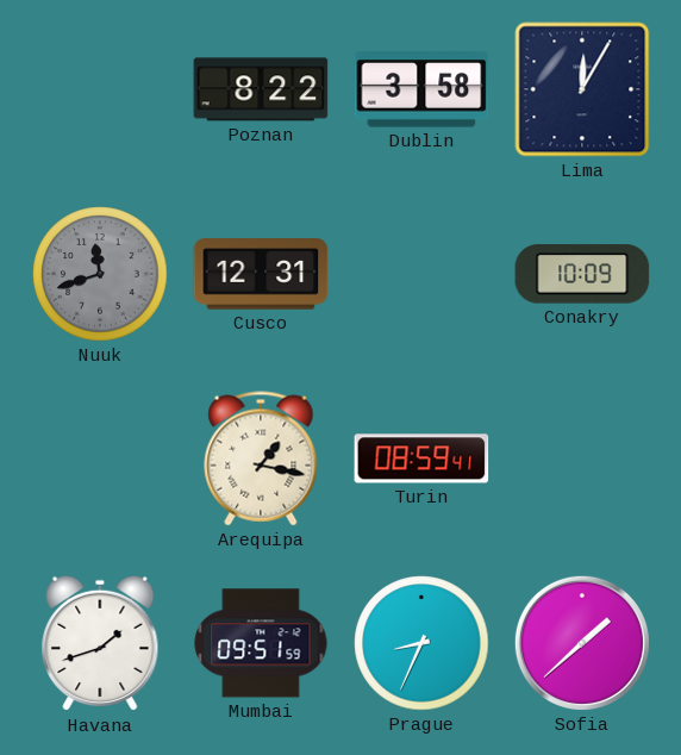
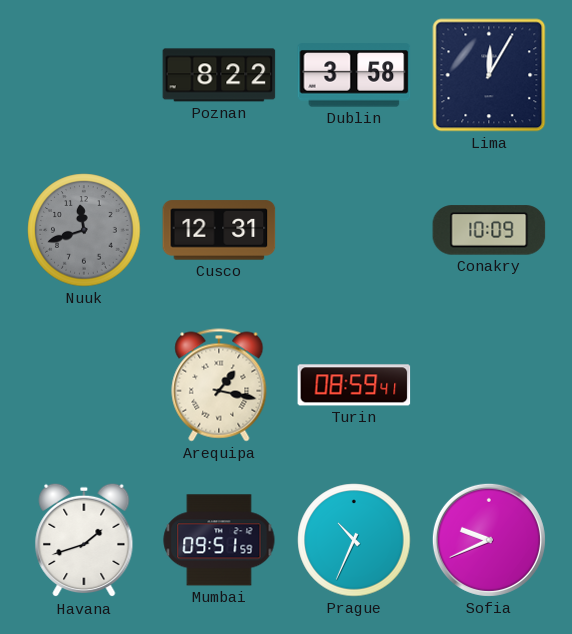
Prague: 8:34 -> 10:34
Sofia: 1:38 -> 9:41
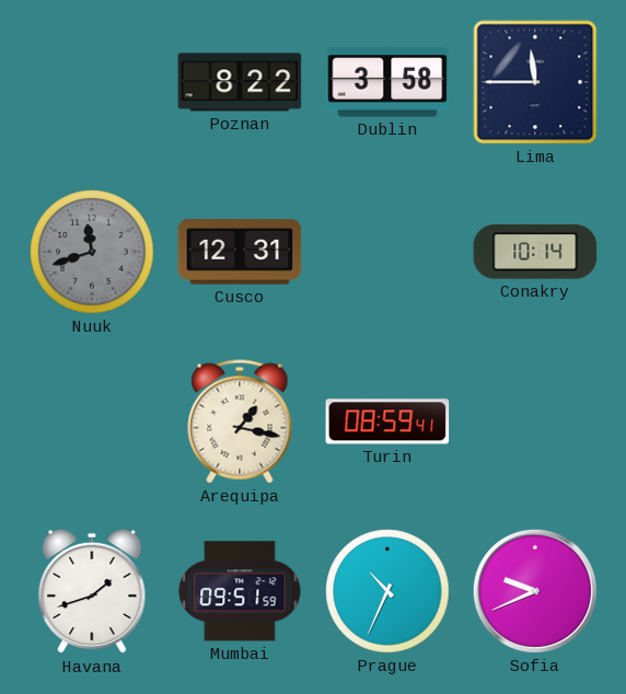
Lima: 12:05 -> 11:45
Conakry: 10:09 -> 10:14
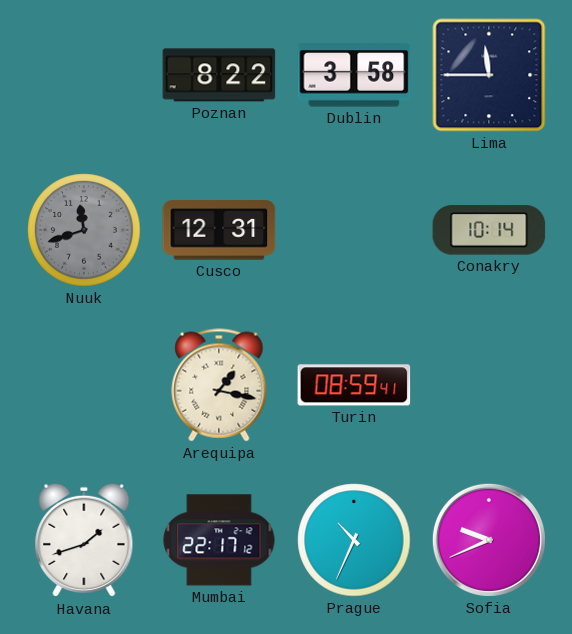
Mumbai: 09:51 -> 22:17
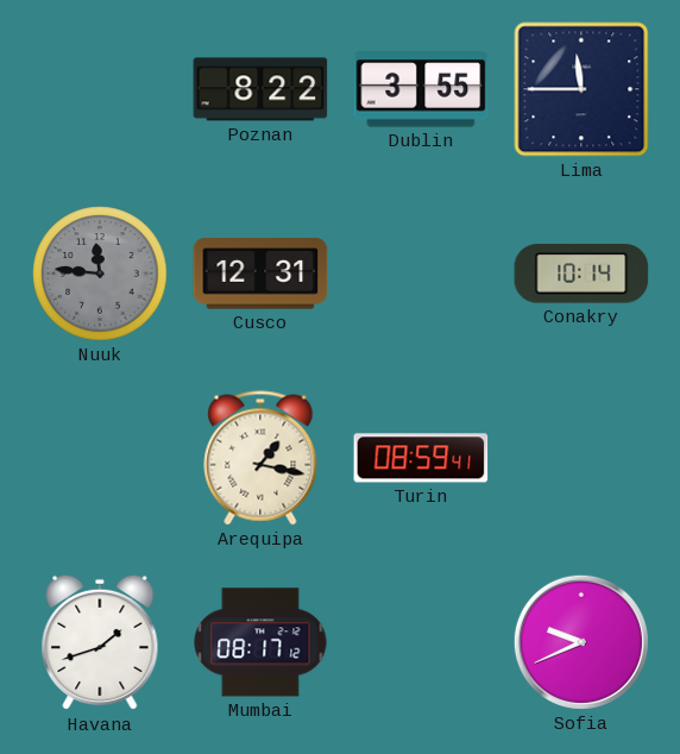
Dublin: 3:58 -> 3:55
Nuuk: 11:42 -> 11:46
Mumbai: 22:17 -> 08:17
Prague: 10:34 -> none
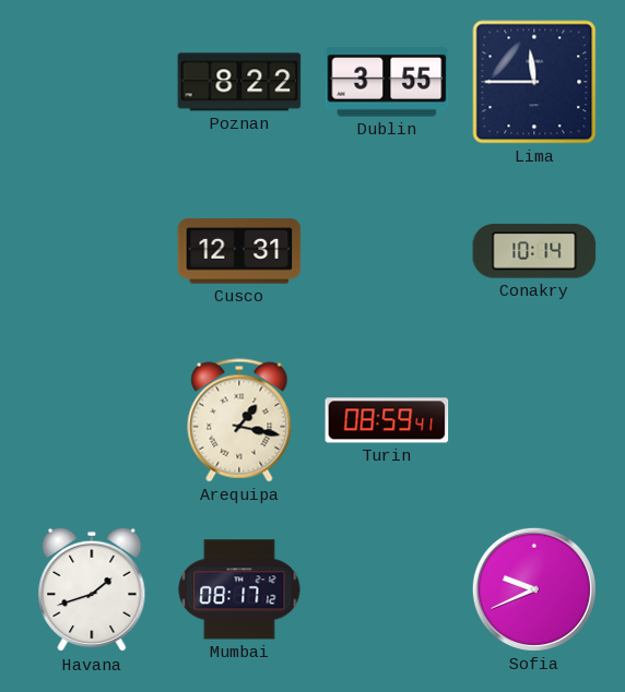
Nuuk: 11:46 -> none
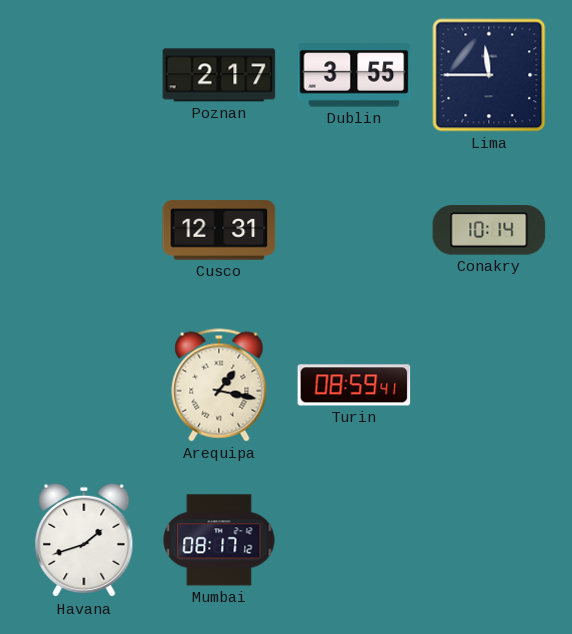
Poznan: 8:22 -> 2:17
Sofia: 9:41 -> none
